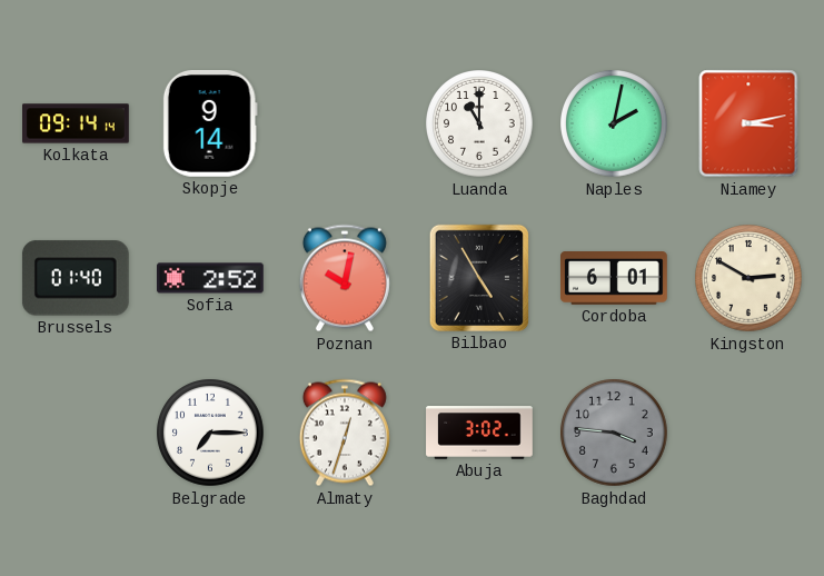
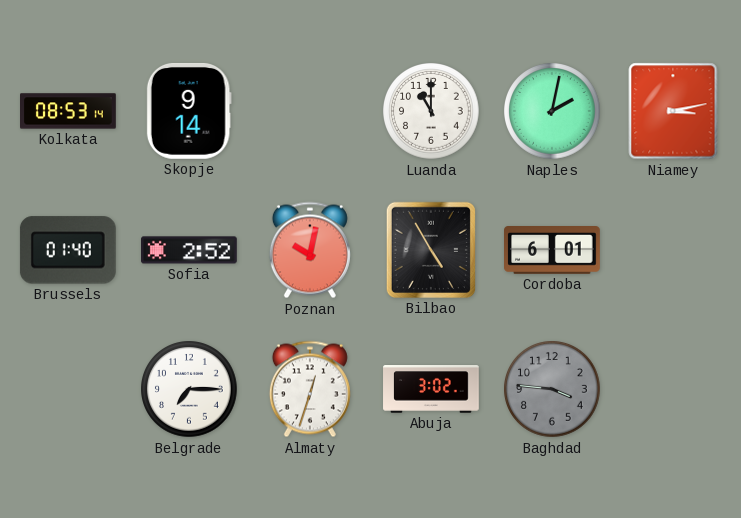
Kolkata: 09:14 -> 08:53
Kingston: 2:50 -> none
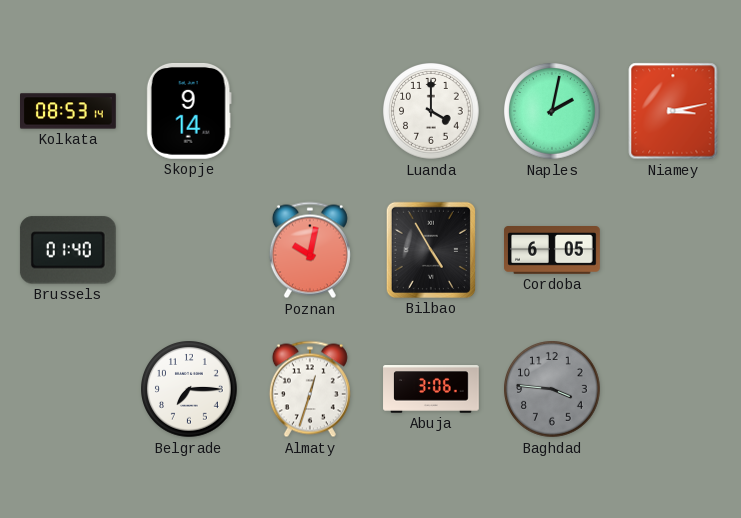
Luanda: 11:00 -> 4:00
Sofia: 2:52 -> none
Cordoba: 6:01 -> 6:05
Abuja: 3:02 -> 3:06
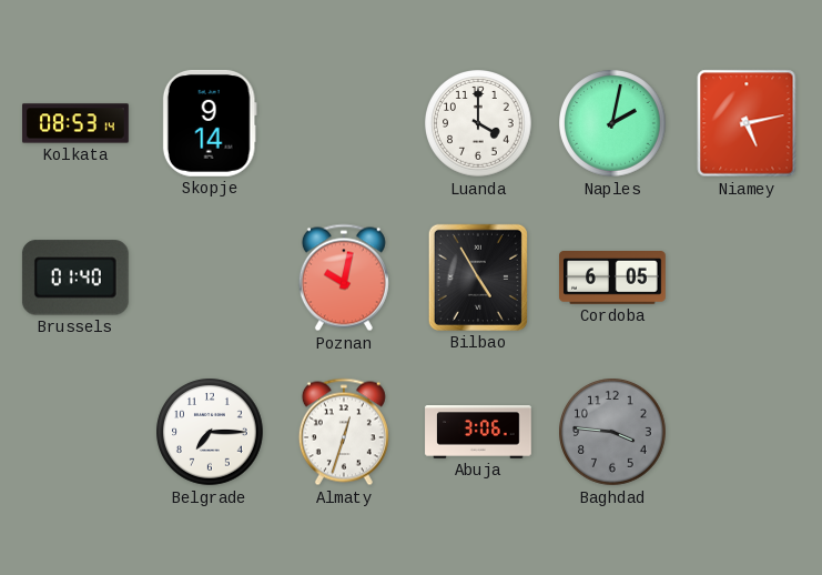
Niamey: 3:13 -> 5:13
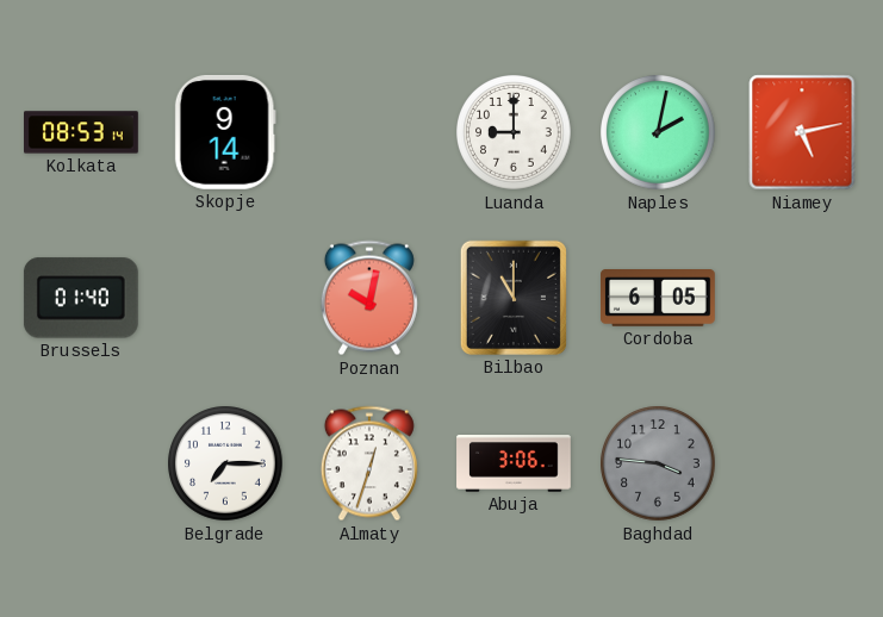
Luanda: 4:00 -> 9:00
Bilbao: 4:55 -> 11:00
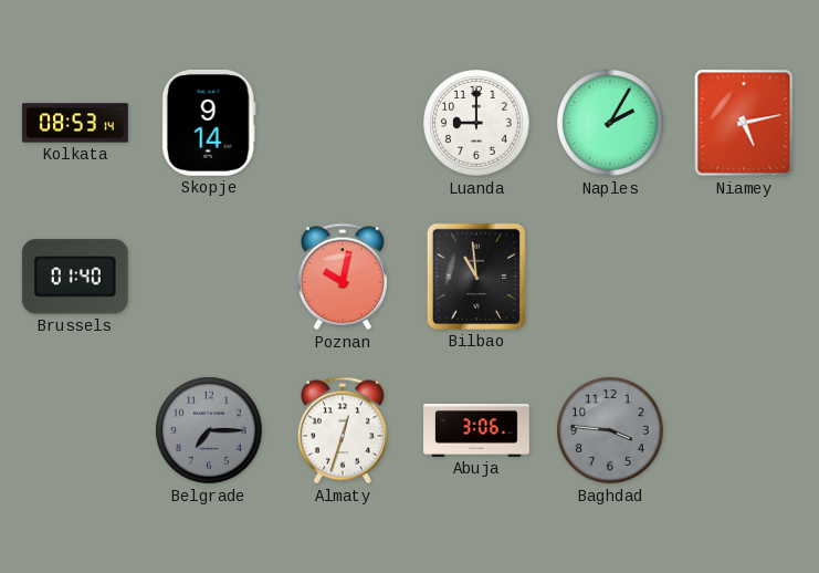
Naples: 2:02 -> 2:05
Bilbao: 11:00 -> 10:59
Cordoba: 6:05 -> none
Belgrade dial: white -> grey
